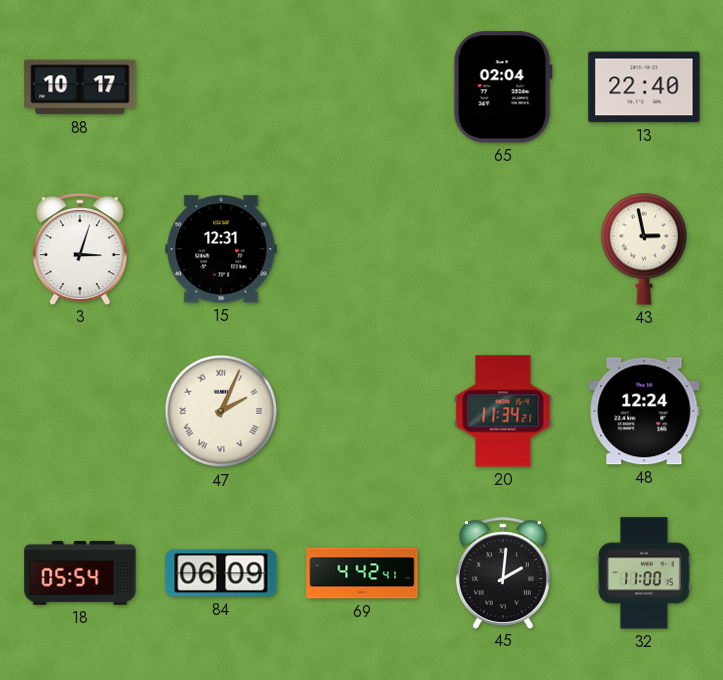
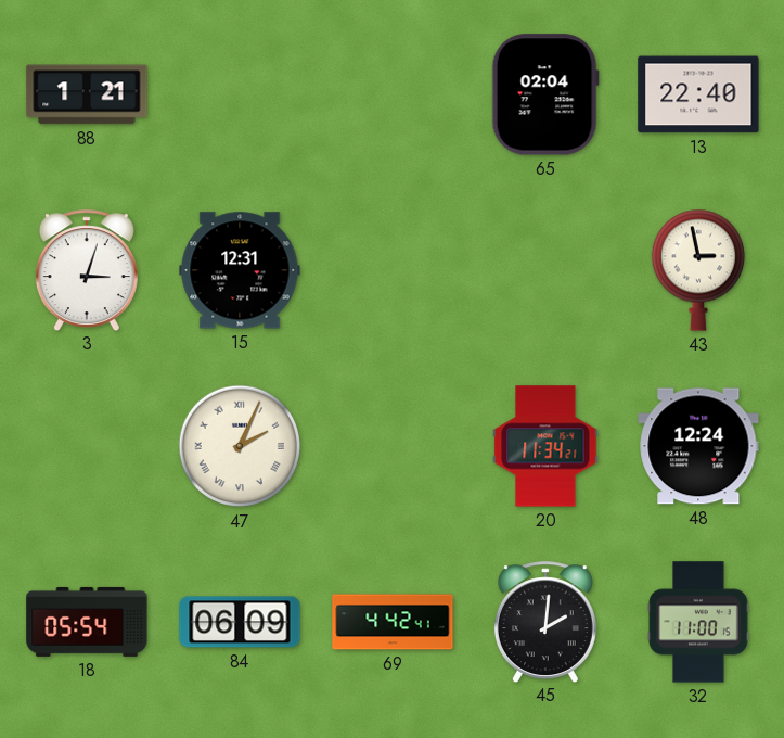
88: 10:17 -> 1:21
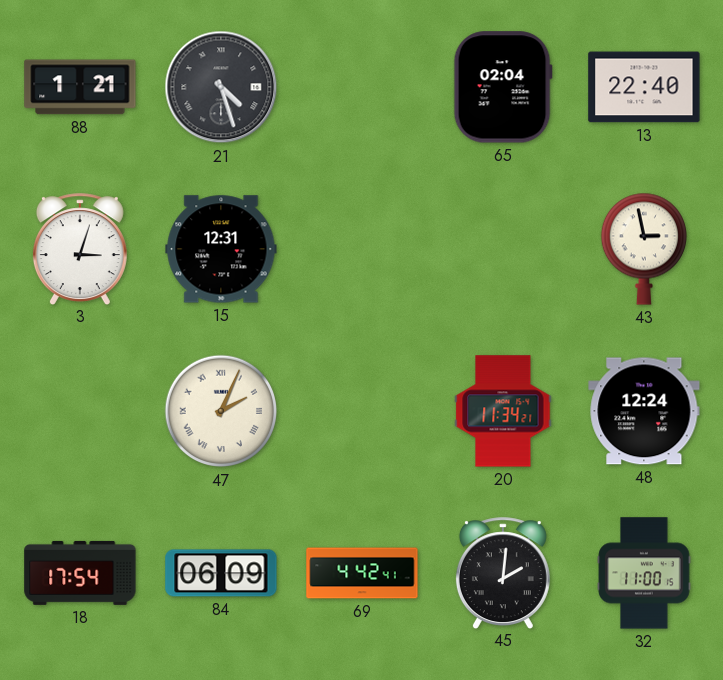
21: none -> 4:27
18: 05:54 -> 17:54
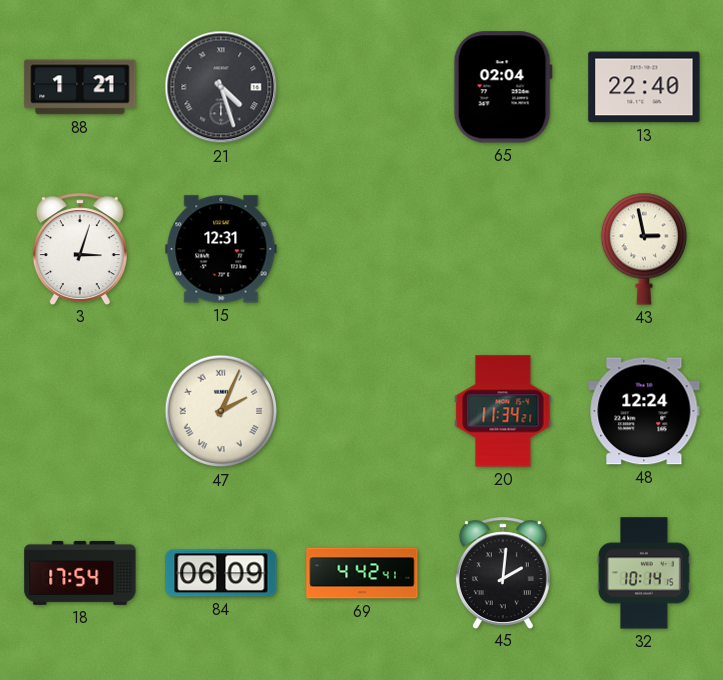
32: 11:00 -> 10:14
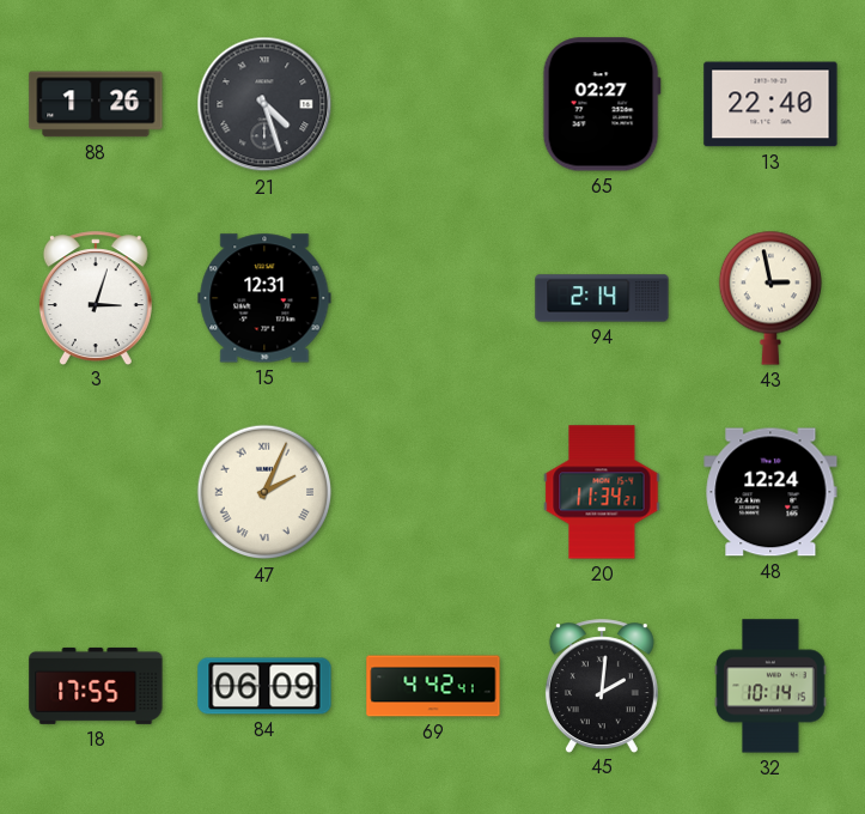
88: 1:21 -> 1:26
65: 02:04 -> 02:27
94: none -> 2:14
18: 17:54 -> 17:55
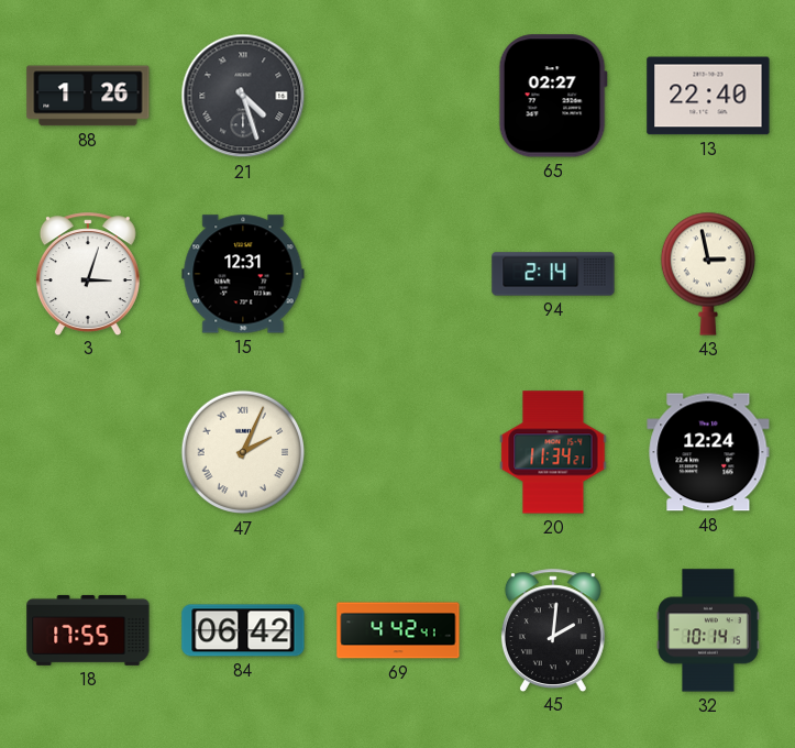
84: 06:09 -> 06:42
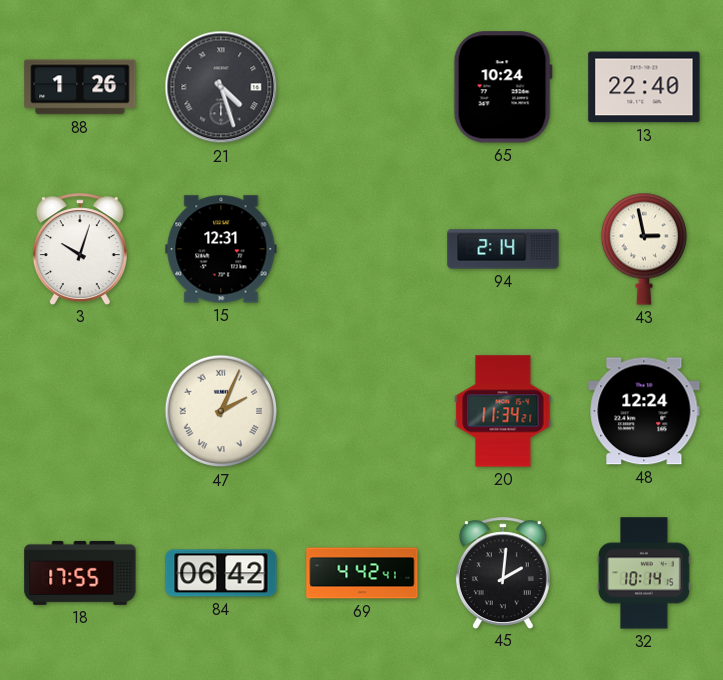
65: 02:27 -> 10:24
3: 3:03 -> 10:03
